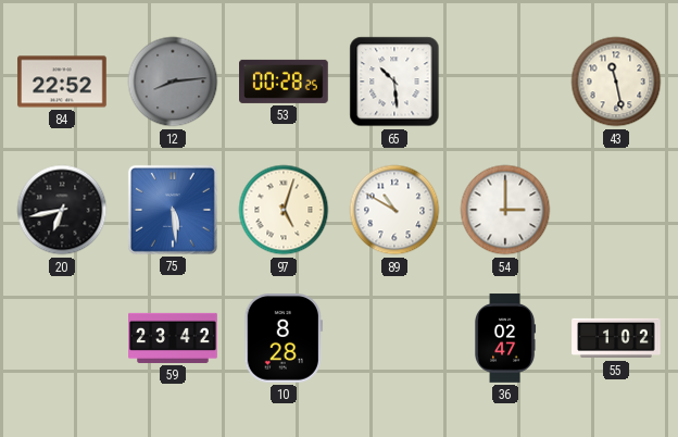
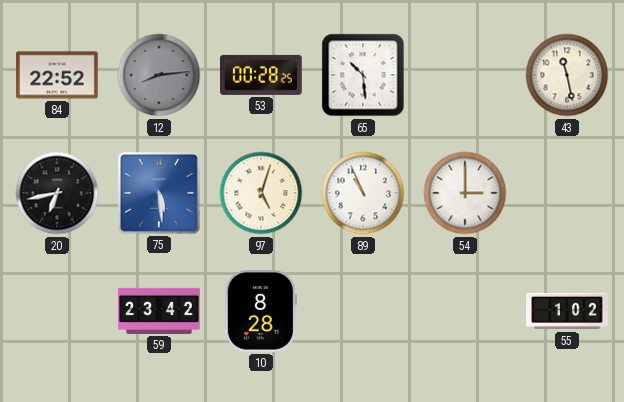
89: 10:50 -> 10:56
36: 02:47 -> none
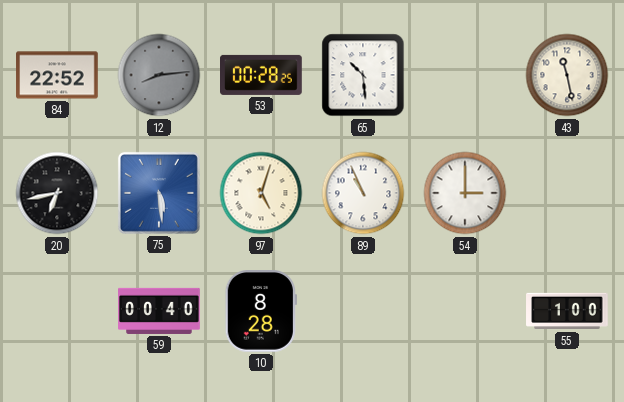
59: 23:42 -> 00:40
55: 1:02 -> 1:00
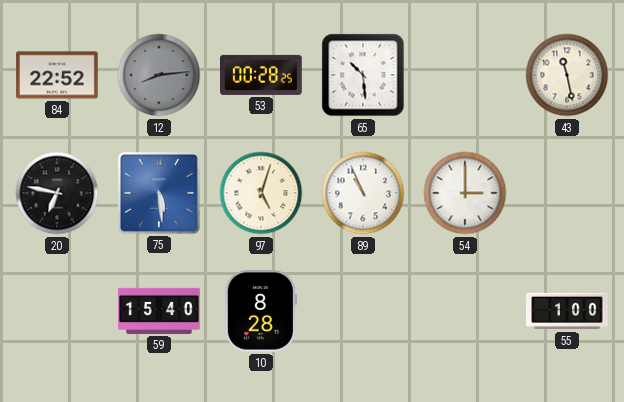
20: 6:43 -> 6:47
59: 00:40 -> 15:40
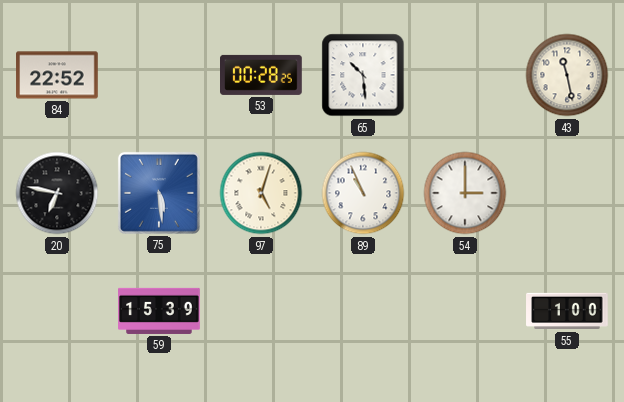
12: 8:14 -> none
59: 15:40 -> 15:39
10: 8:28 -> none
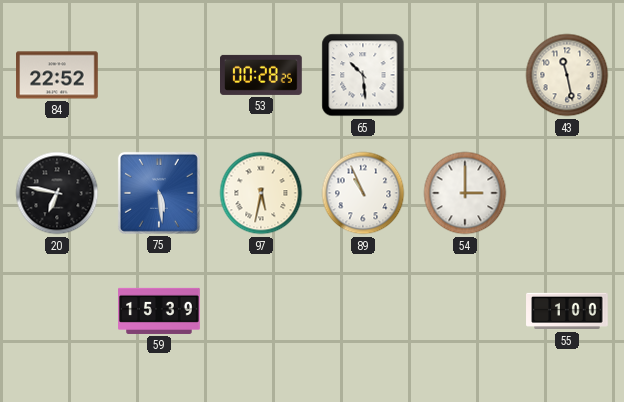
97: 5:03 -> 5:32
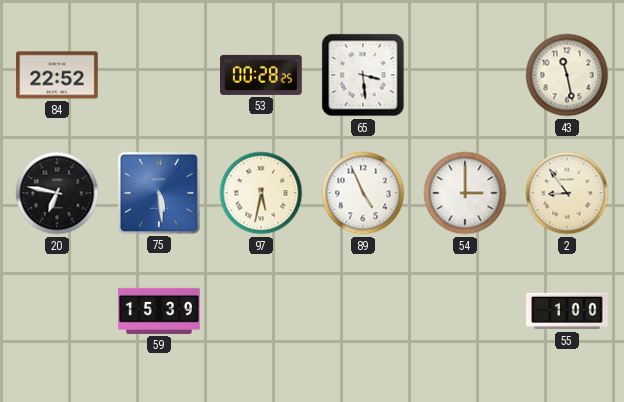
65: 10:29 -> 3:29
89: 10:56 -> 4:56
2: none -> 8:54
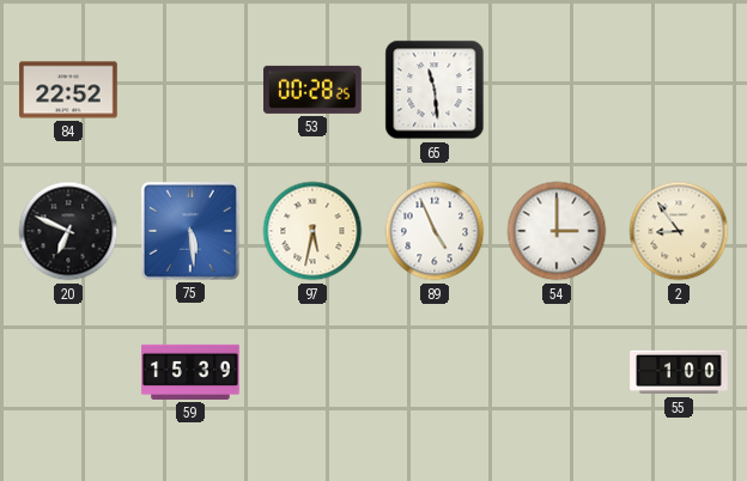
65: 3:29 -> 11:29
43: 11:28 -> none
20: 6:47 -> 6:49
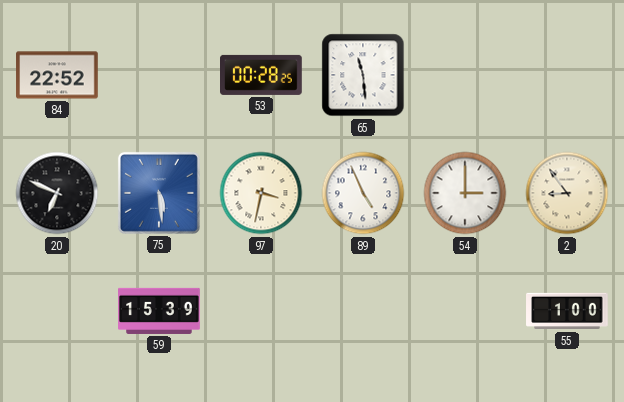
97: 5:32 -> 3:32
